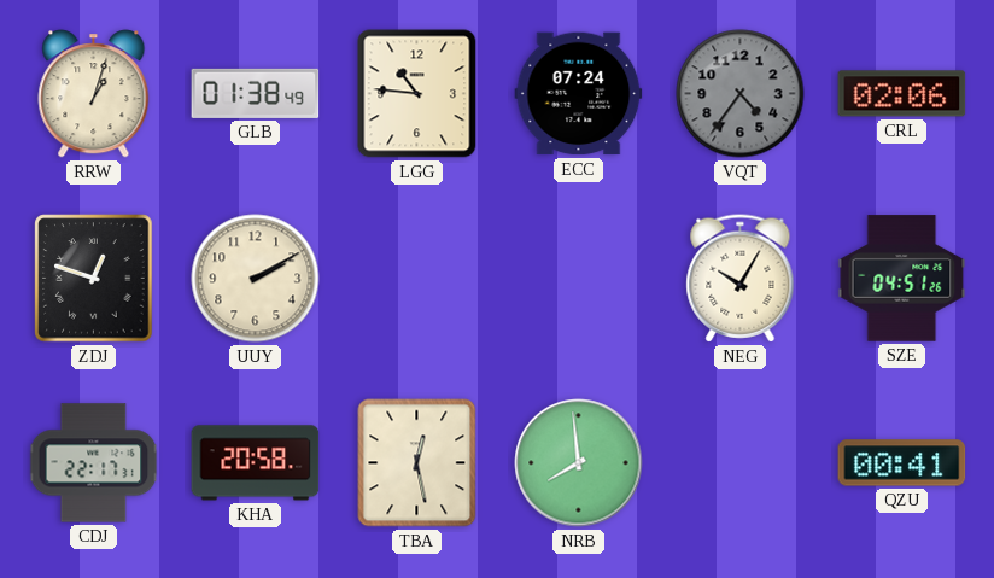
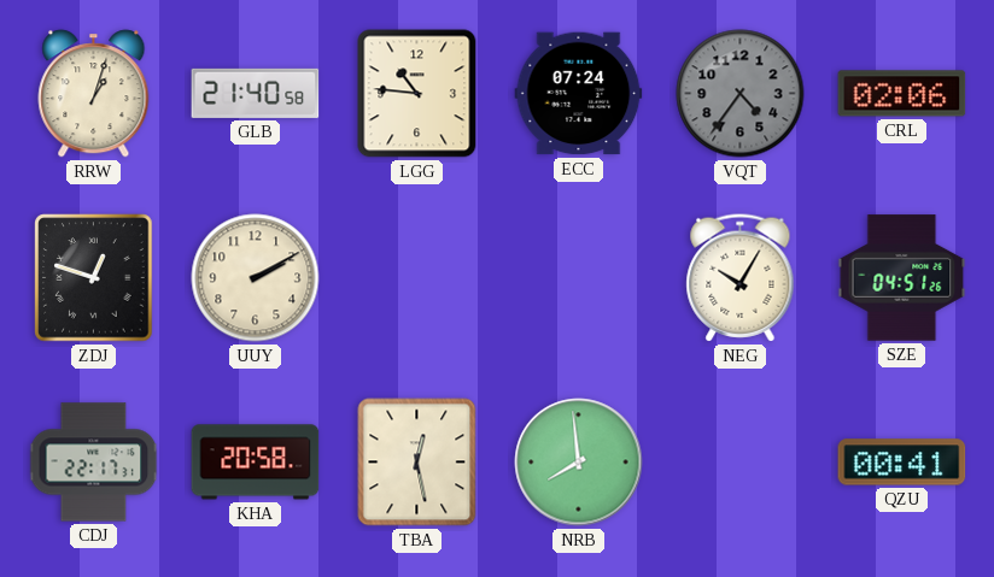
GLB: 01:38 -> 21:40
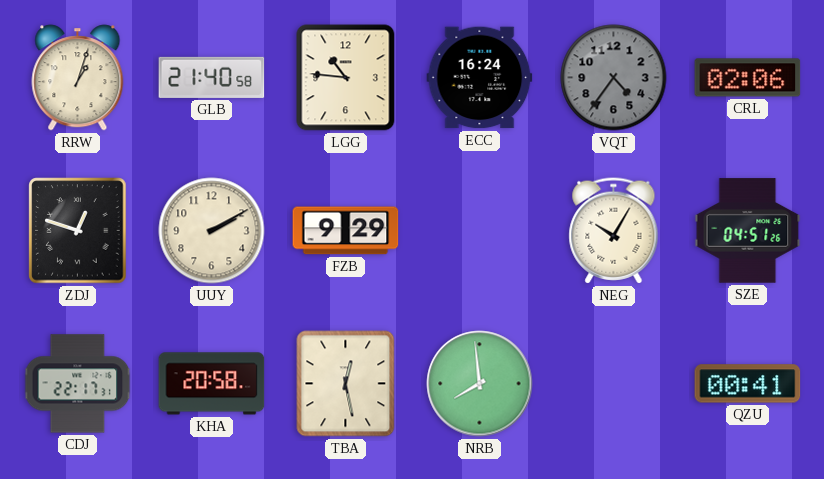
ECC: 07:24 -> 16:24
FZB: none -> 9:29
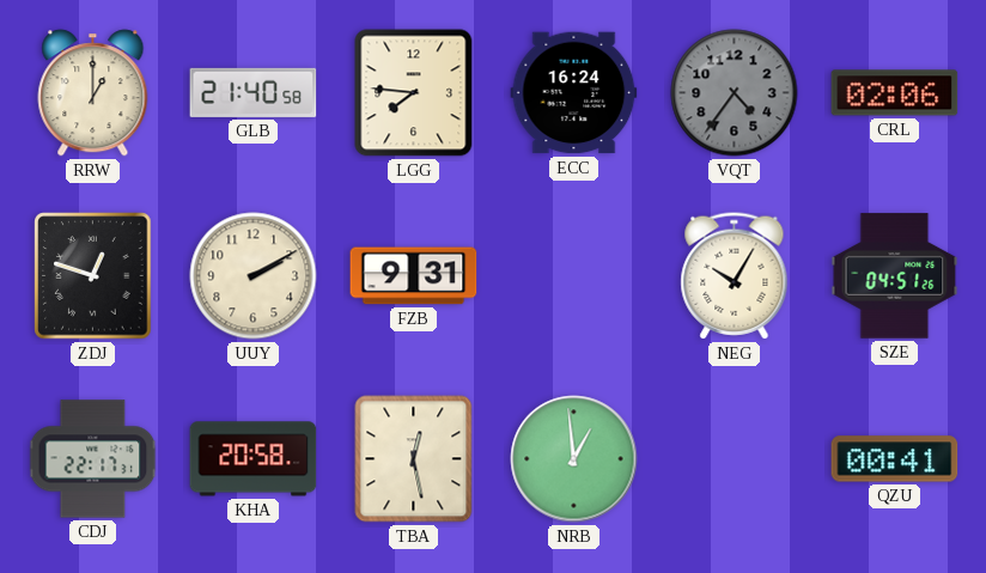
RRW: 1:03 -> 1:00
LGG: 10:46 -> 7:46
FZB: 9:29 -> 9:31
NRB: 7:59 -> 12:59
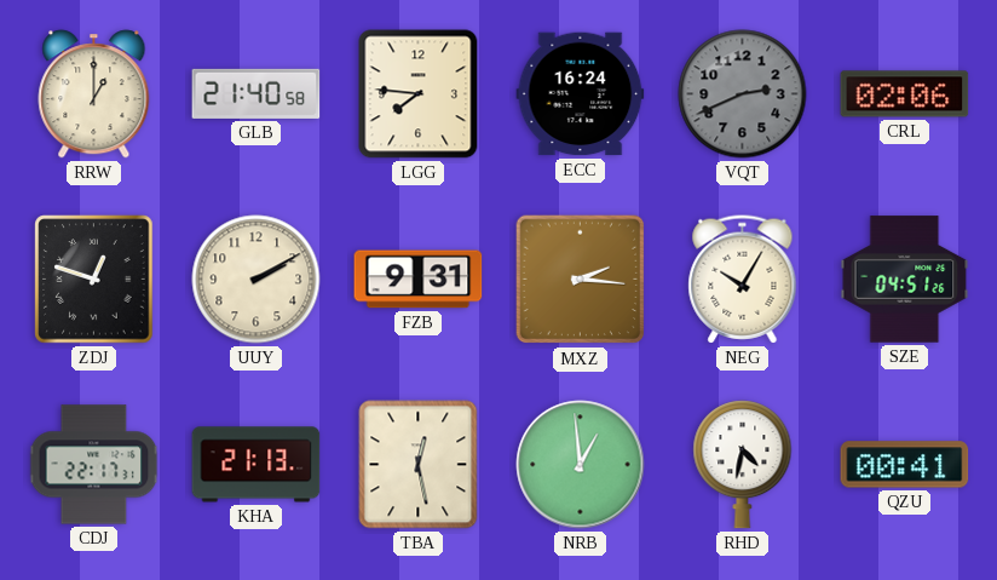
VQT: 4:36 -> 2:41
MXZ: none -> 2:16
KHA: 20:58 -> 21:13
RHD: none -> 4:32
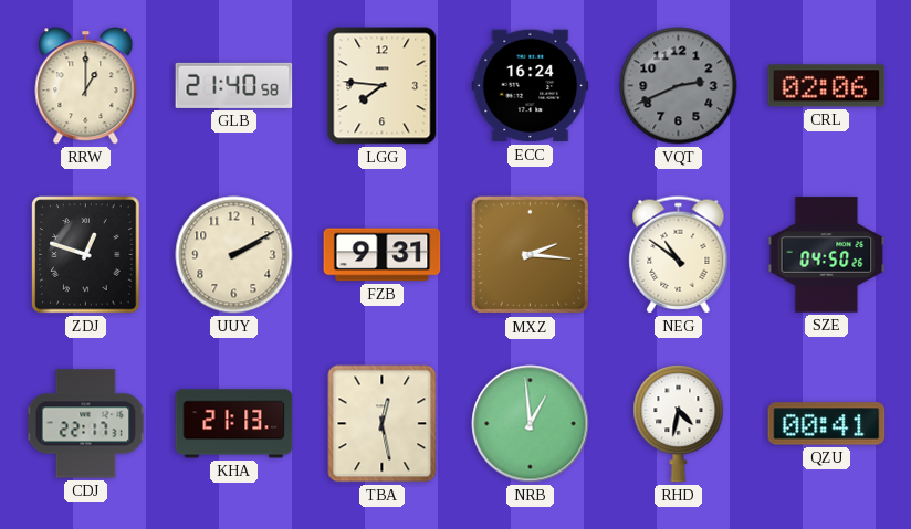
NEG: 10:05 -> 10:51
SZE: 04:51 -> 04:50
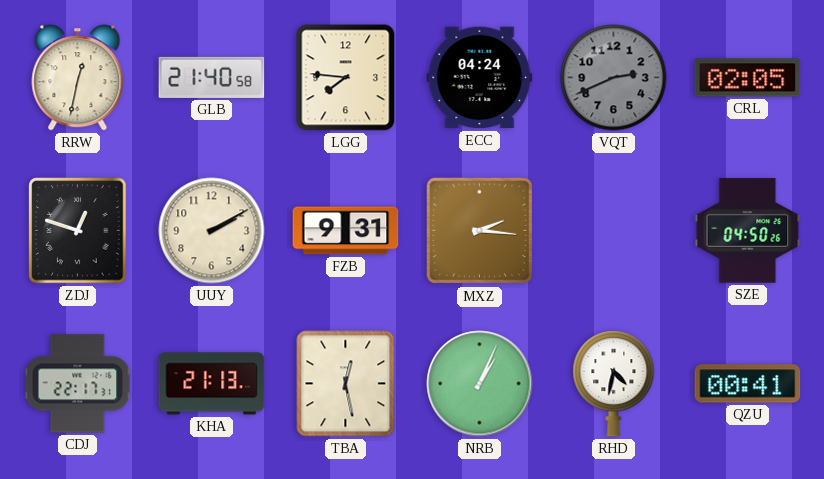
RRW: 1:00 -> 12:32
ECC: 16:24 -> 04:24
CRL: 02:06 -> 02:05
NEG: 10:51 -> none
NRB: 12:59 -> 1:04
